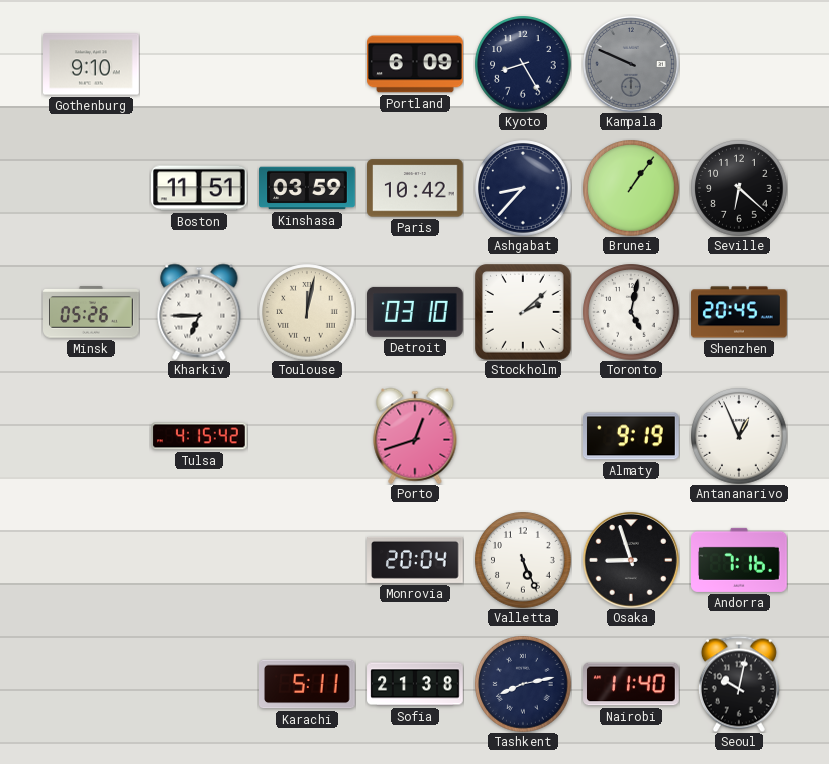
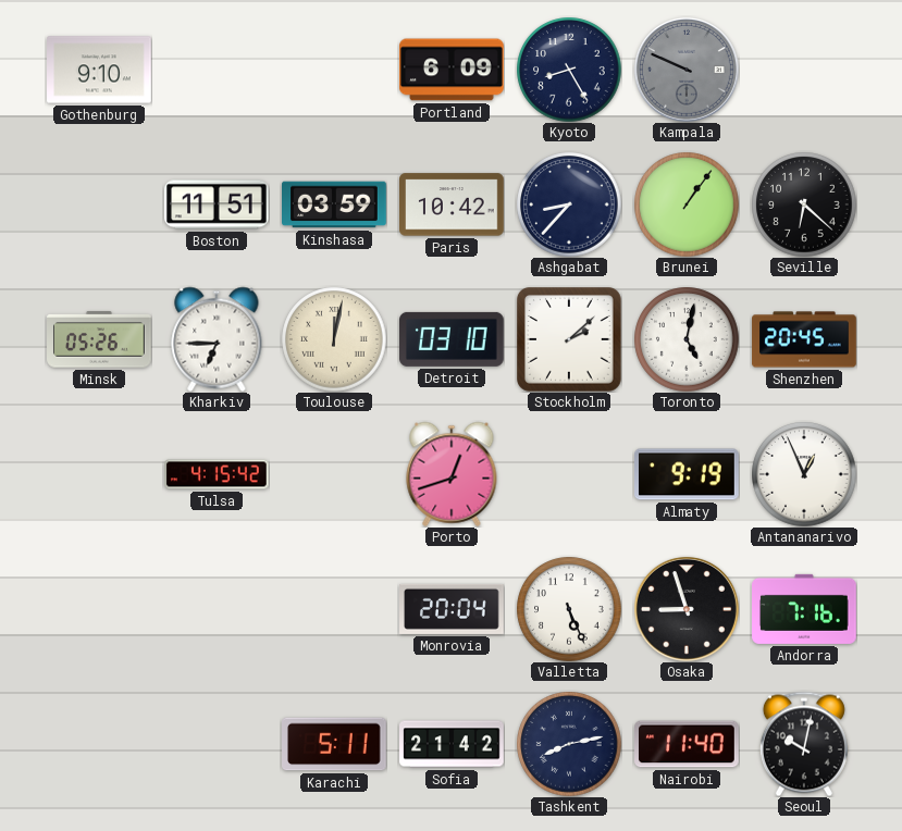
Sofia: 21:38 -> 21:42
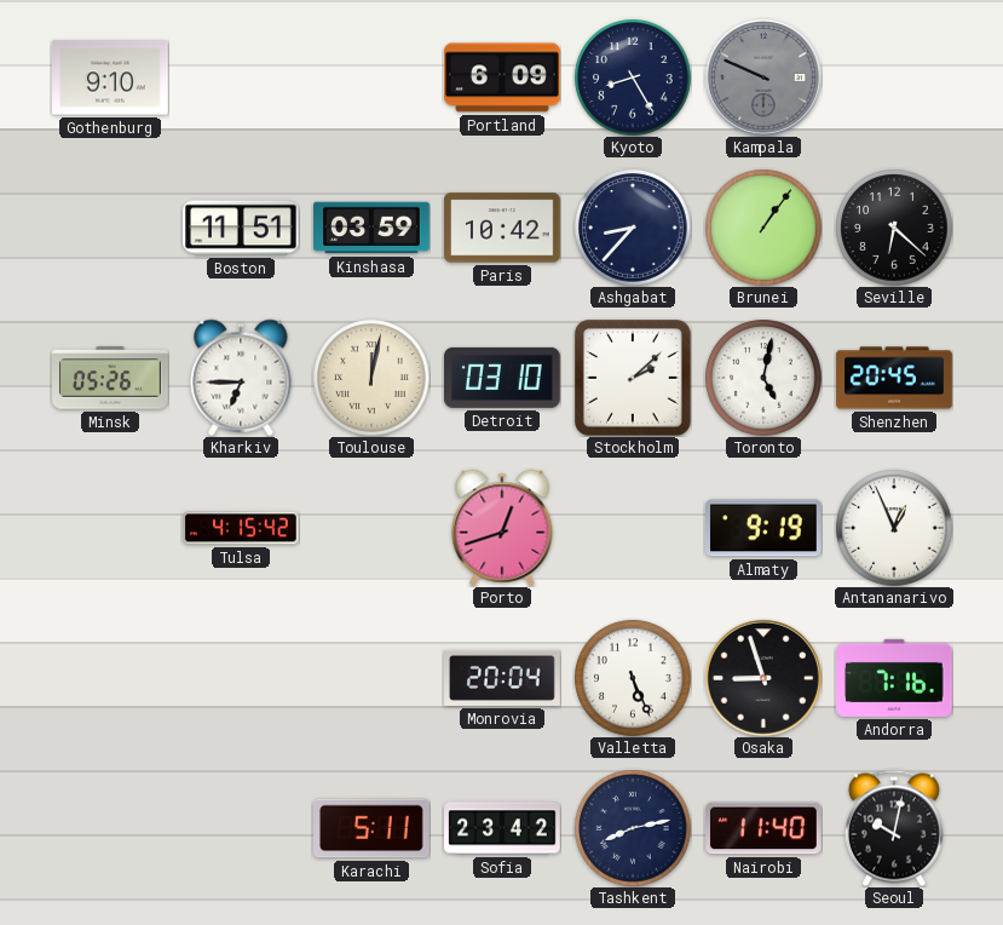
Sofia: 21:42 -> 23:42
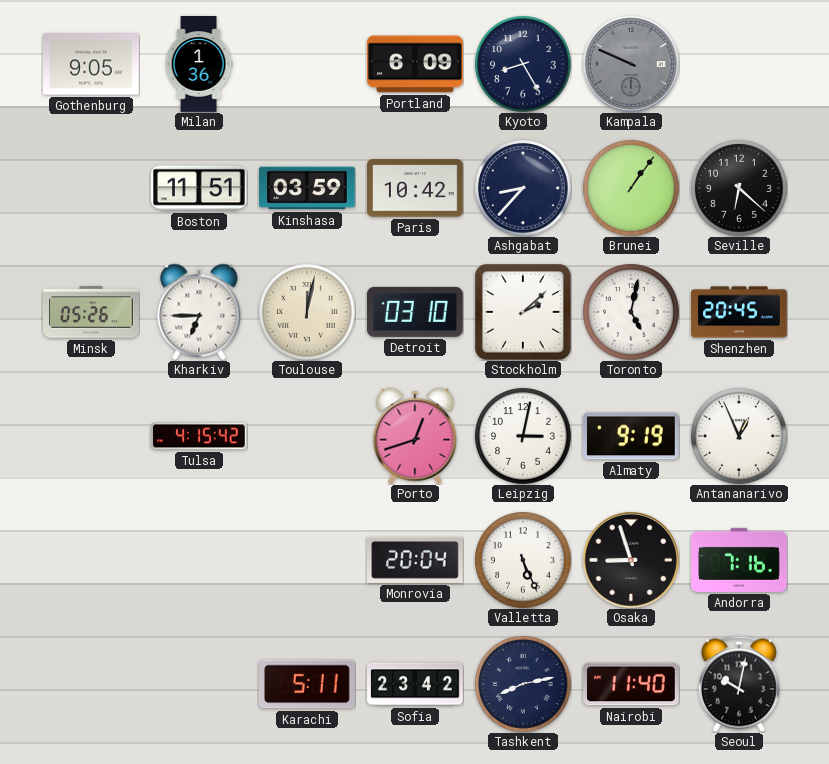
Gothenburg: 9:10 -> 9:05
Milan: none -> 1:36
Leipzig: none -> 3:02
